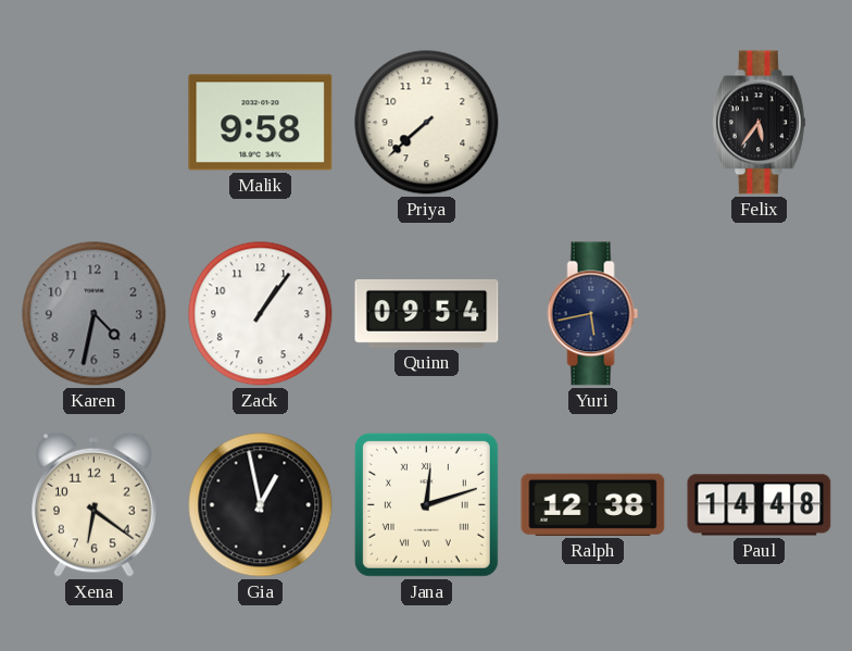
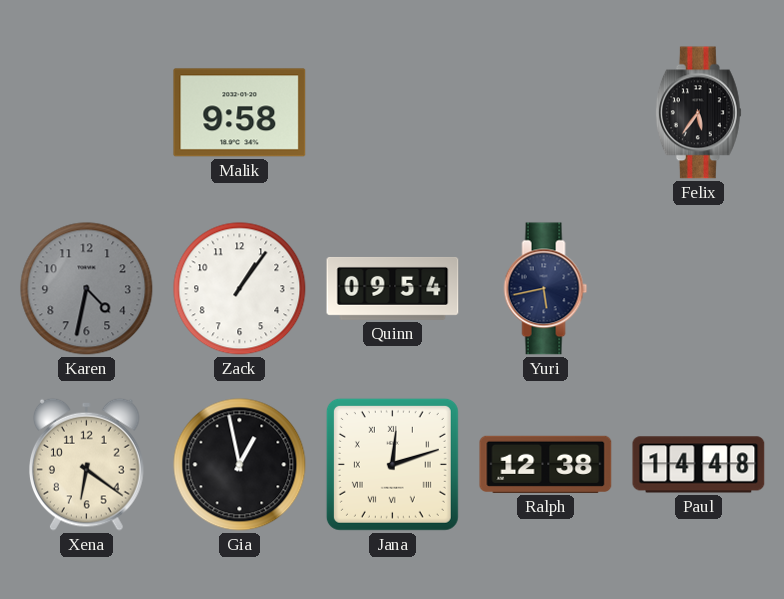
Priya: 7:38 -> none
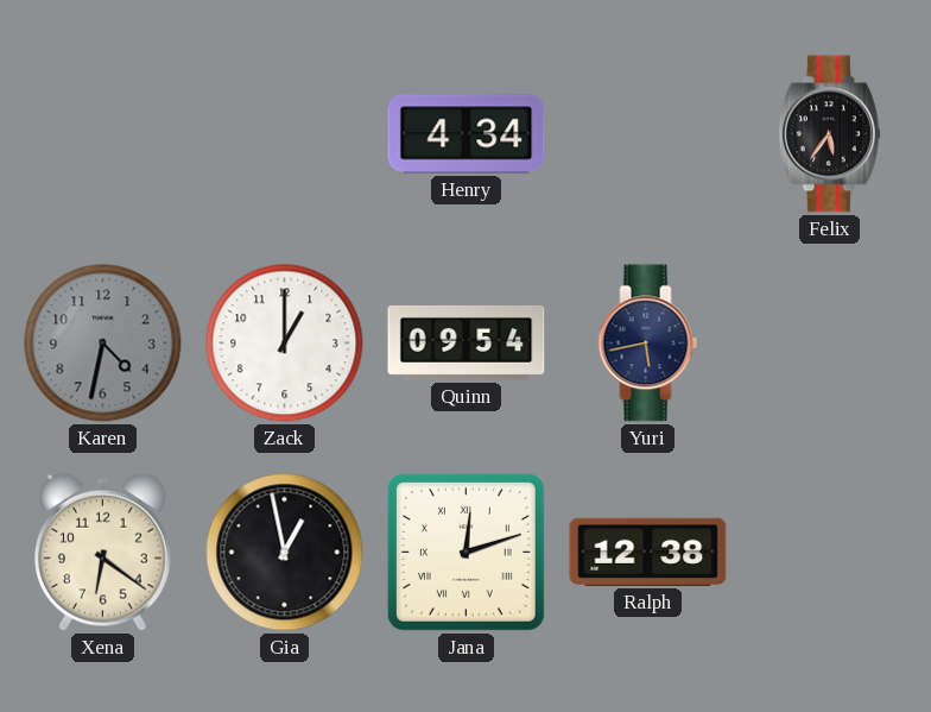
Malik: 9:58 -> none
Henry: none -> 4:34
Zack: 1:06 -> 1:00
Paul: 14:48 -> none
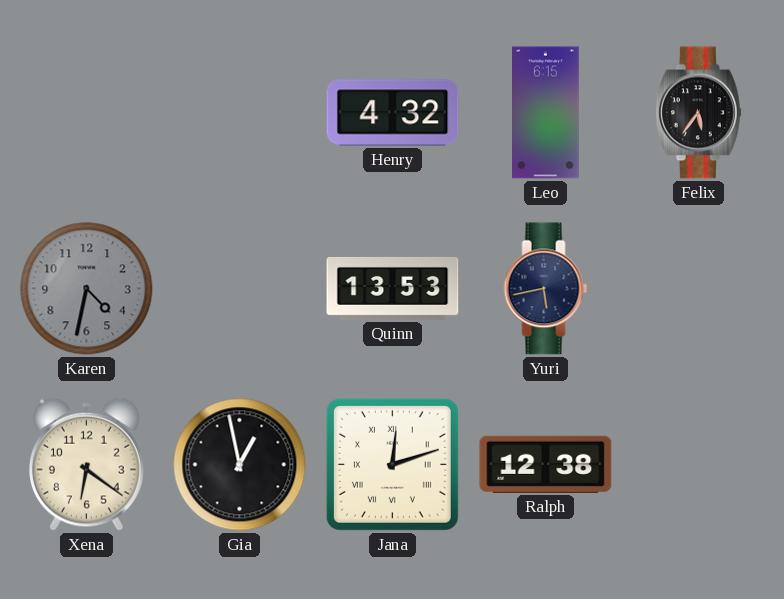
Henry: 4:34 -> 4:32
Leo: none -> 6:15
Zack: 1:00 -> none
Quinn: 09:54 -> 13:53
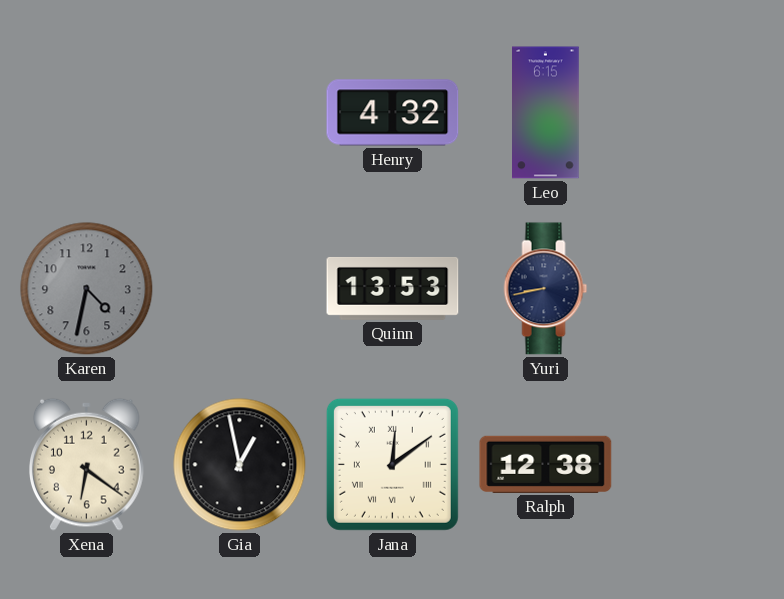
Felix: 5:36 -> none
Yuri: 5:43 -> 8:43
Jana: 12:12 -> 12:09
